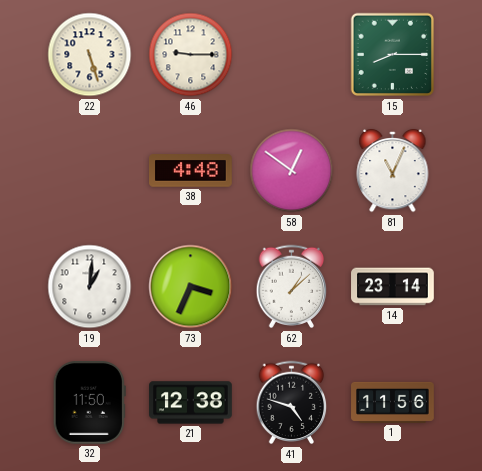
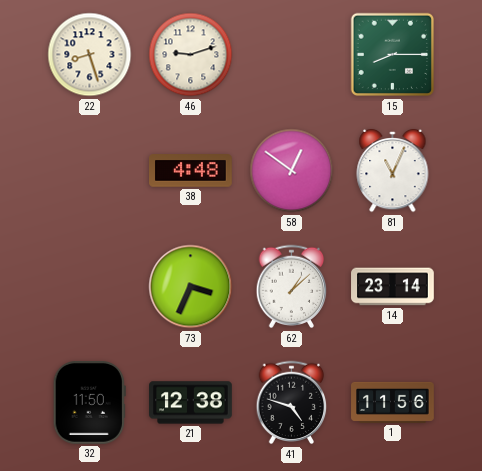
22: 5:27 -> 8:27
46: 9:15 -> 9:12
19: 1:01 -> none
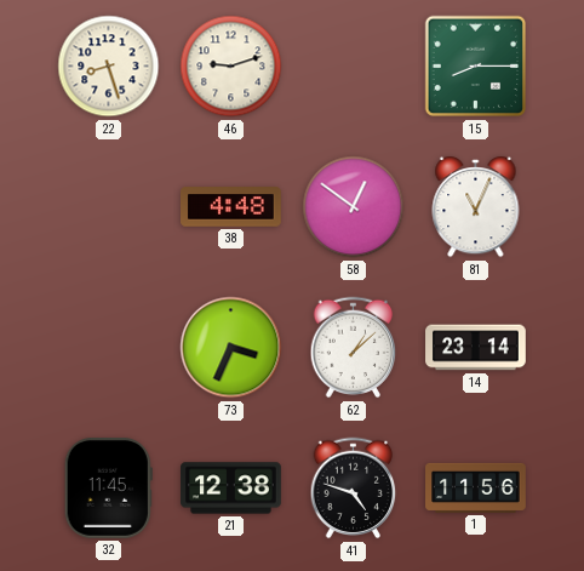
32: 11:50 -> 11:45
